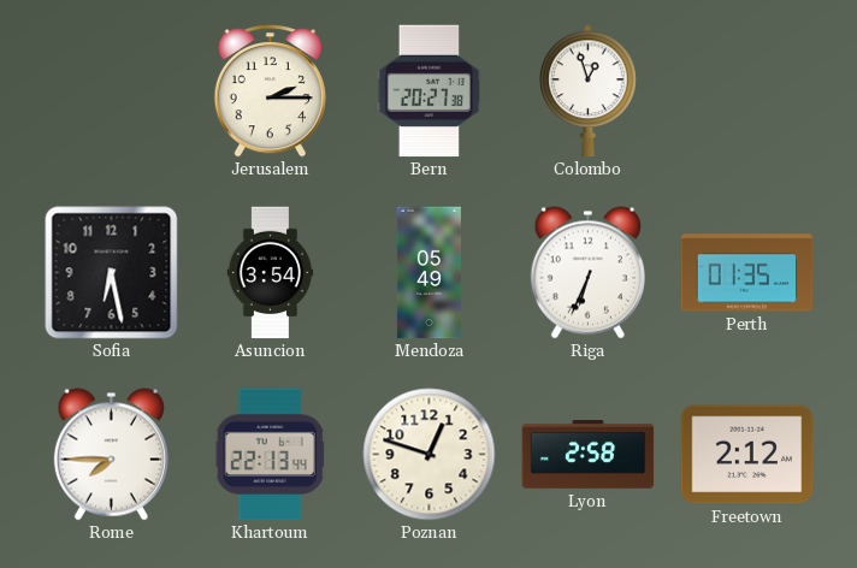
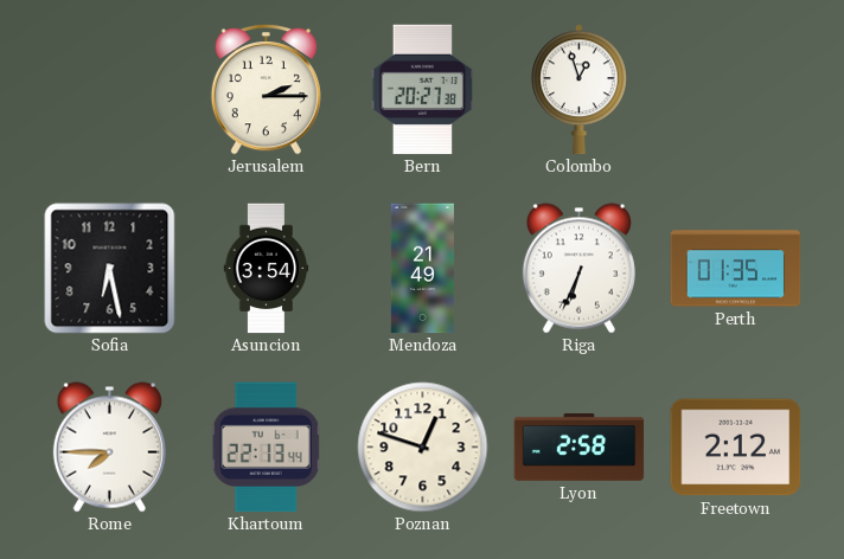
Mendoza: 05:49 -> 21:49
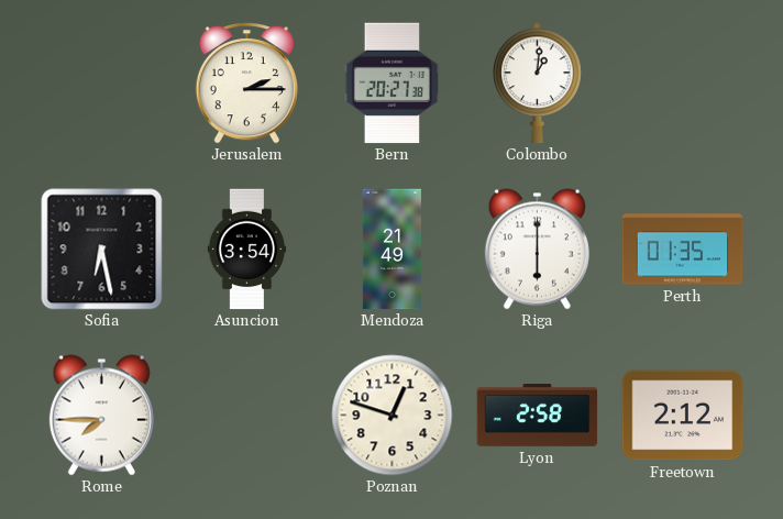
Colombo: 12:57 -> 1:01
Riga: 6:34 -> 6:00
Khartoum: 22:13 -> none
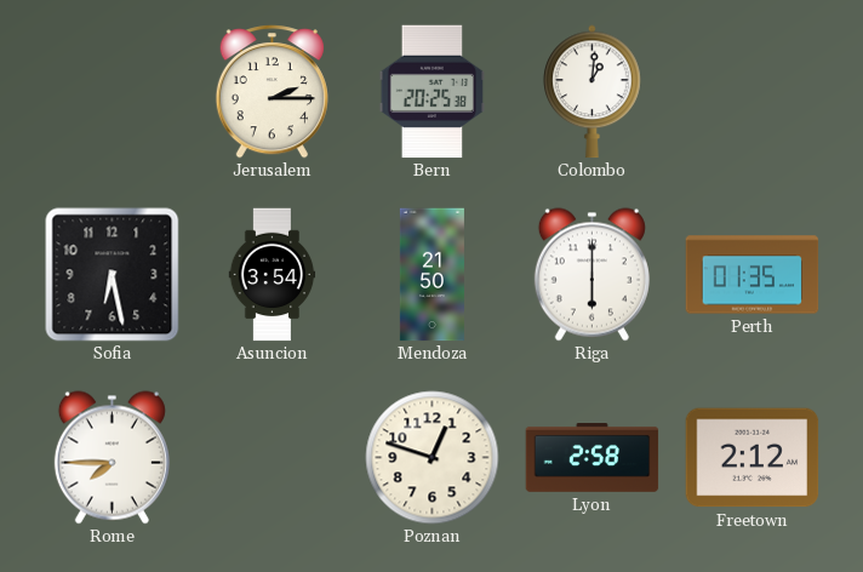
Bern: 20:27 -> 20:25
Mendoza: 21:49 -> 21:50
